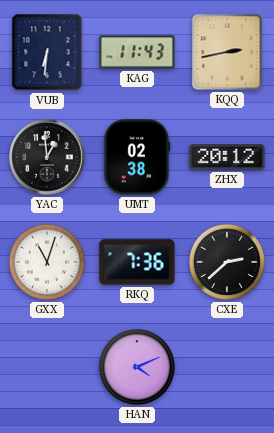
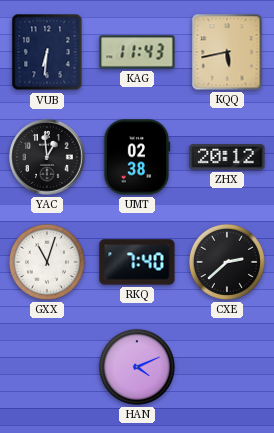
KQQ: 2:43 -> 5:43
RKQ: 7:36 -> 7:40
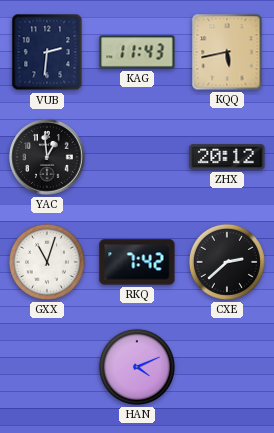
VUB: 6:31 -> 2:31
UMT: 02:38 -> none
RKQ: 7:40 -> 7:42
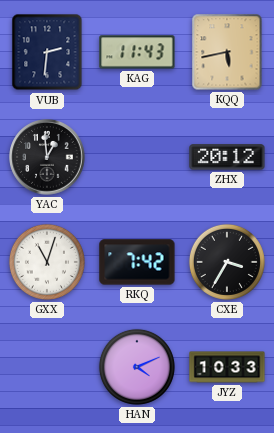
CXE: 2:38 -> 3:35
JYZ: none -> 10:33
